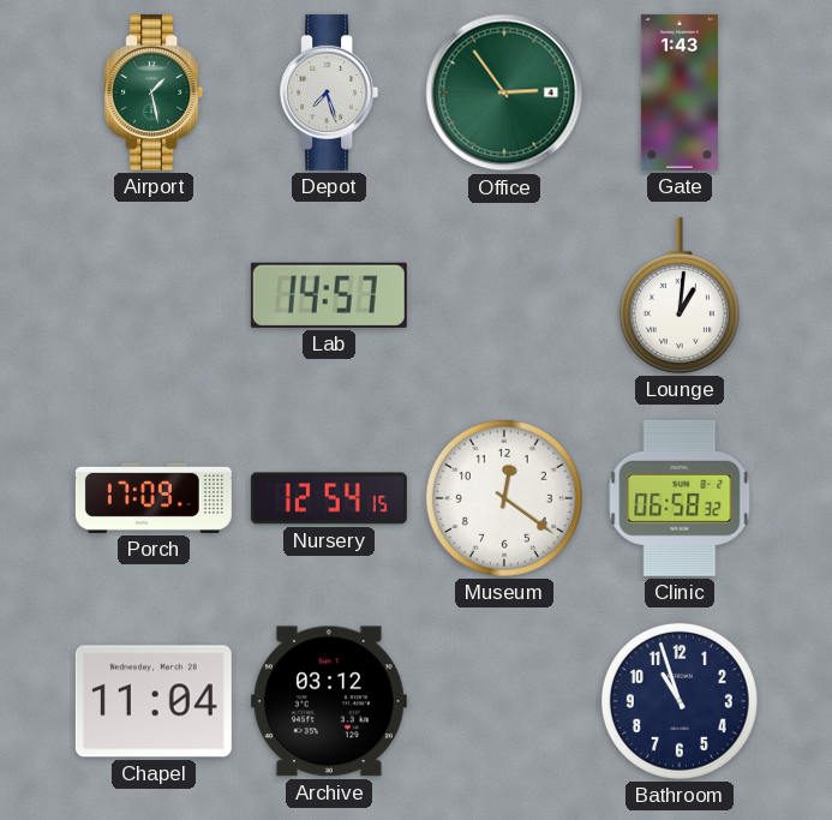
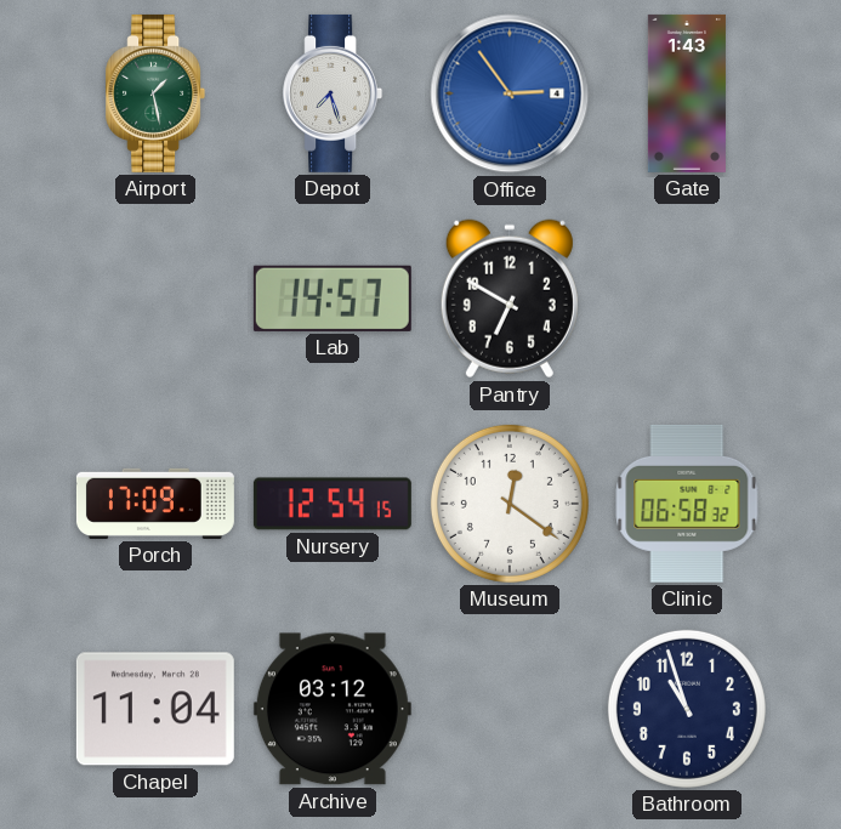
Office dial: green -> blue
Pantry: none -> 6:50
Lounge: 1:01 -> none
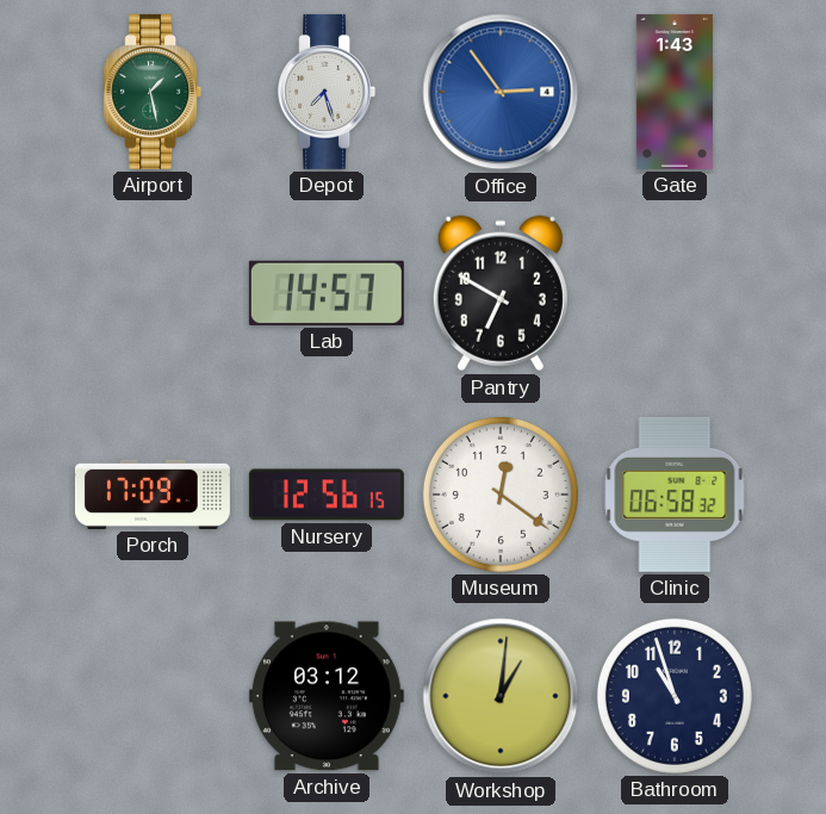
Nursery: 12:54 -> 12:56
Chapel: 11:04 -> none
Workshop: none -> 1:01
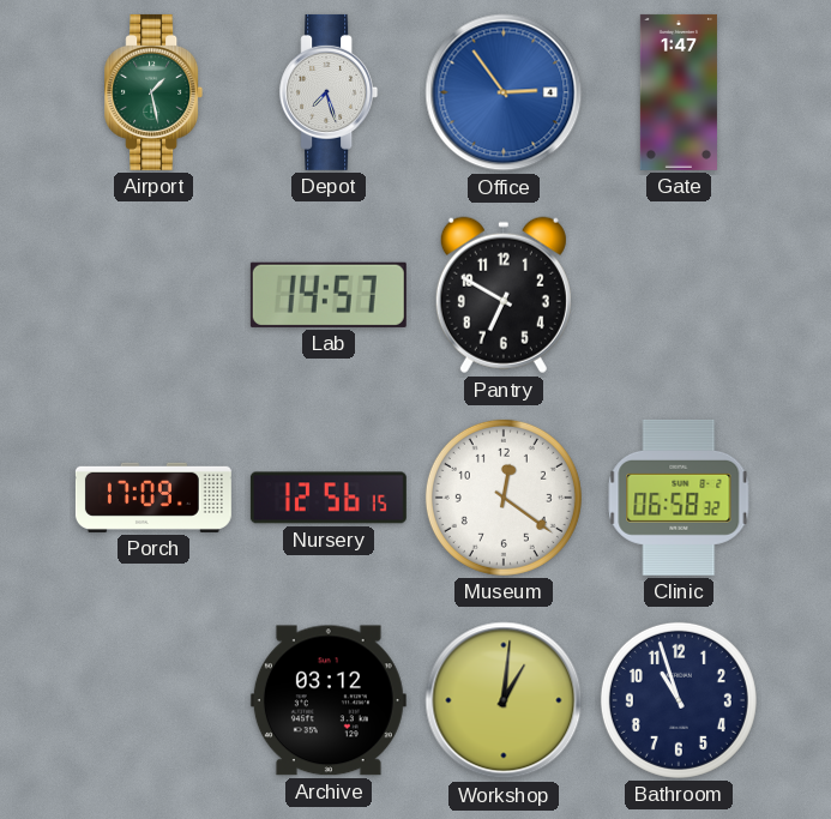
Gate: 1:43 -> 1:47
